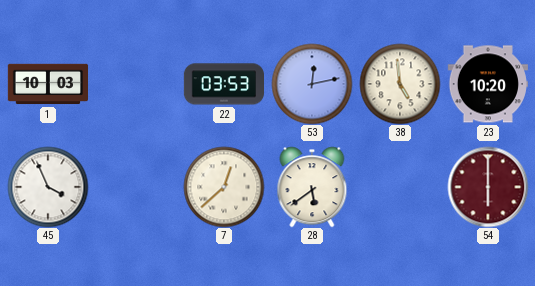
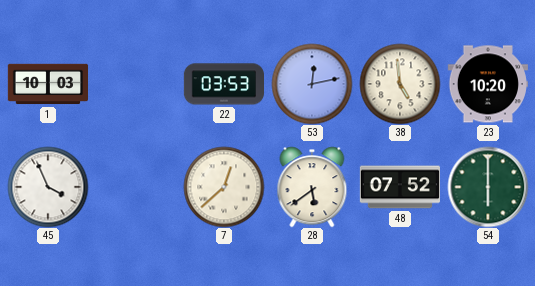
48: none -> 07:52
54 dial: burgundy -> green
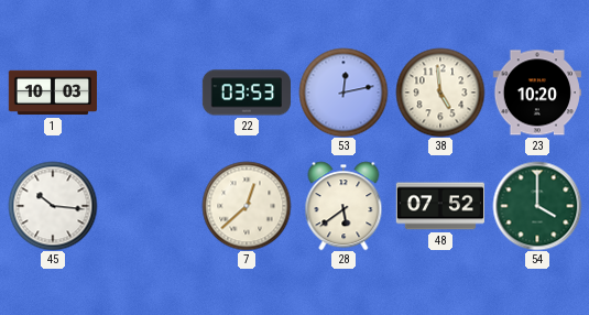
45: 3:56 -> 10:16
54: 6:00 -> 4:00
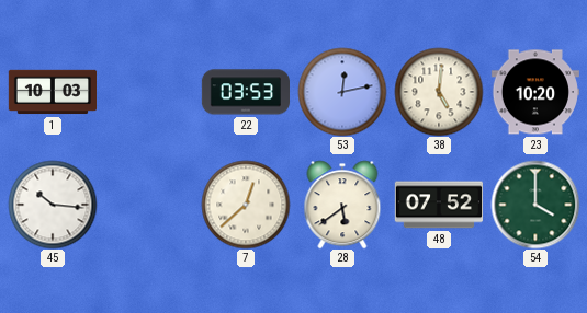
38: 4:59 -> 5:01
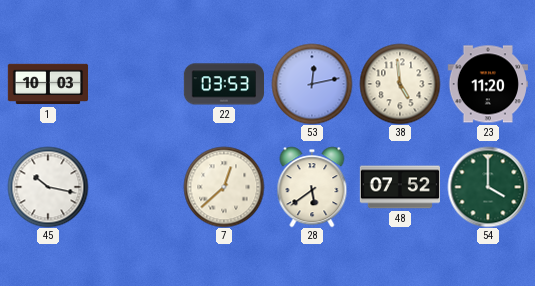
38: 5:01 -> 4:59
23: 10:20 -> 11:20
45: 10:16 -> 10:17
